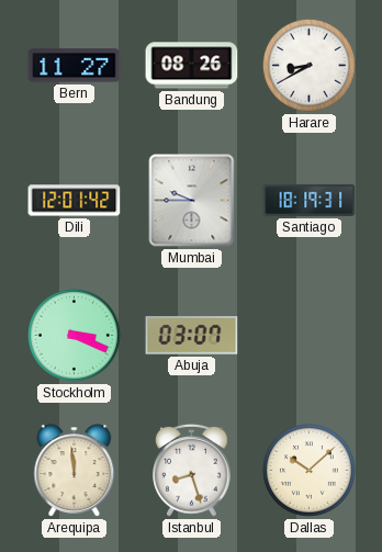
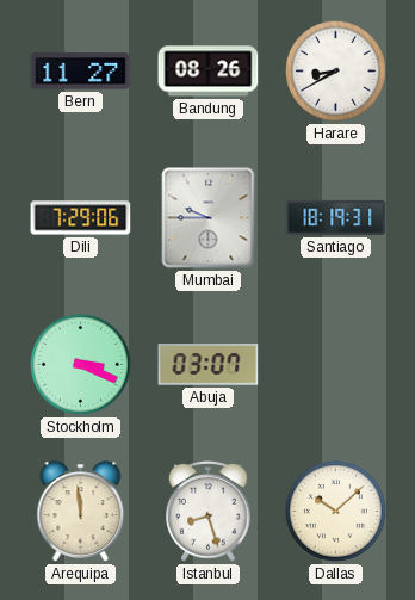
Dili: 12:01 -> 7:29
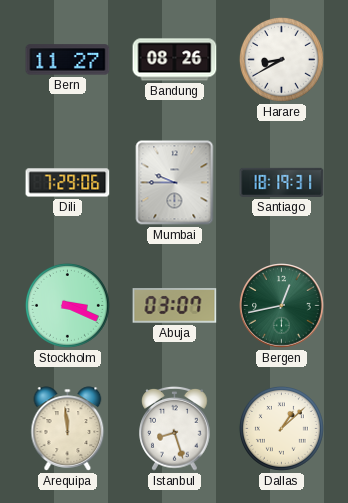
Bergen: none -> 12:43
Dallas: 10:08 -> 1:08
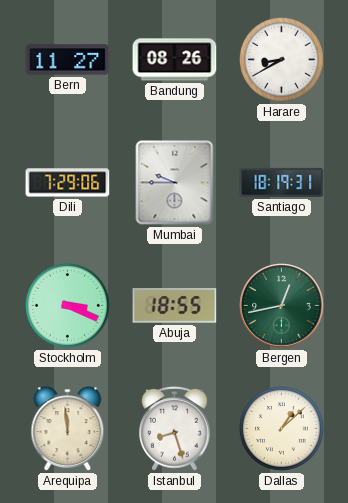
Abuja: 03:07 -> 18:55
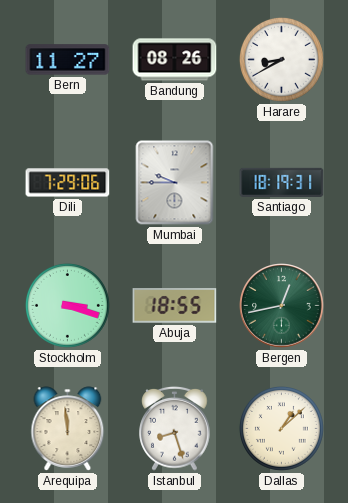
Stockholm: 3:19 -> 3:18
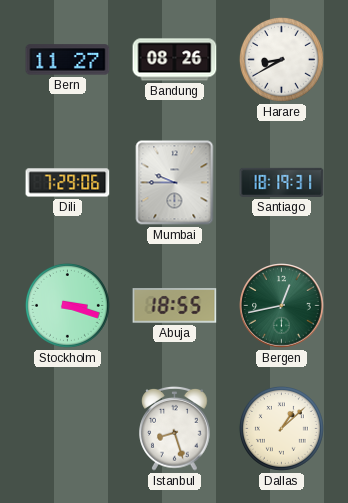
Arequipa: 11:59 -> none
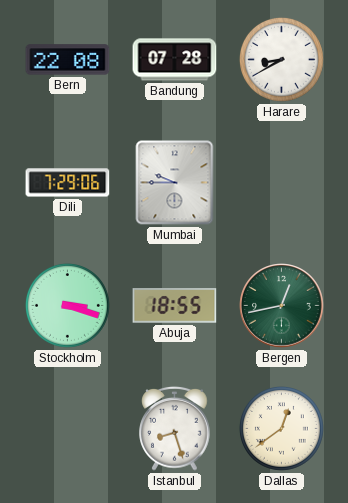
Bern: 11:27 -> 22:08
Bandung: 08:26 -> 07:28
Santiago: 18:19 -> none
Dallas: 1:08 -> 12:39
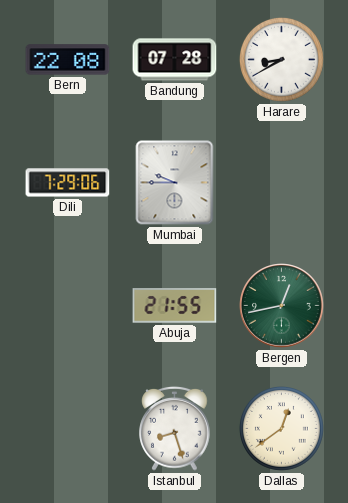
Stockholm: 3:18 -> none
Abuja: 18:55 -> 21:55
